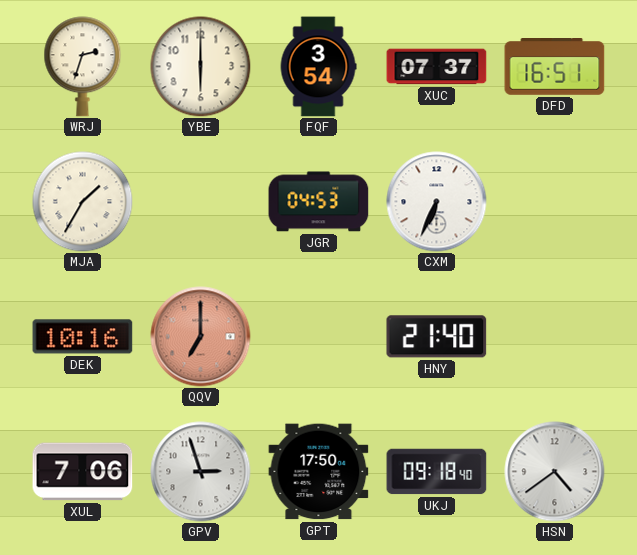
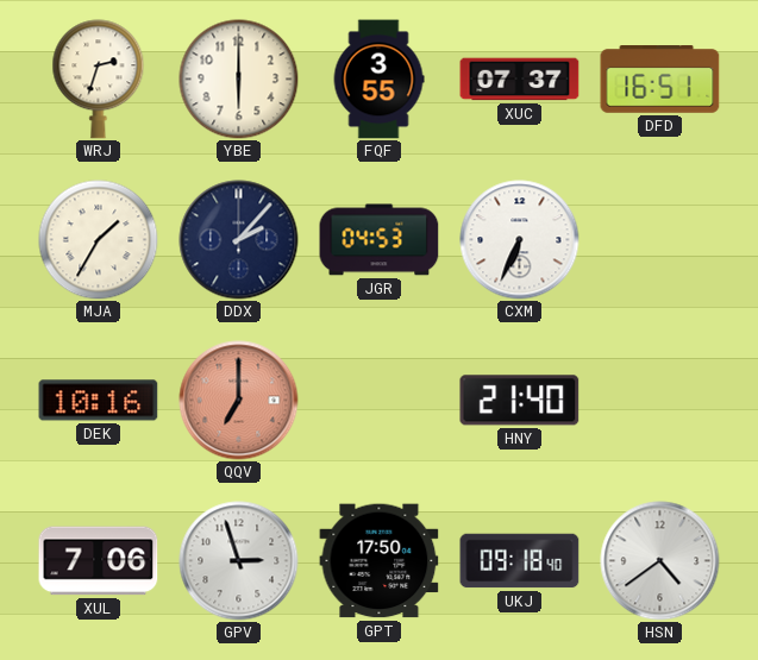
FQF: 3:54 -> 3:55
DDX: none -> 2:07
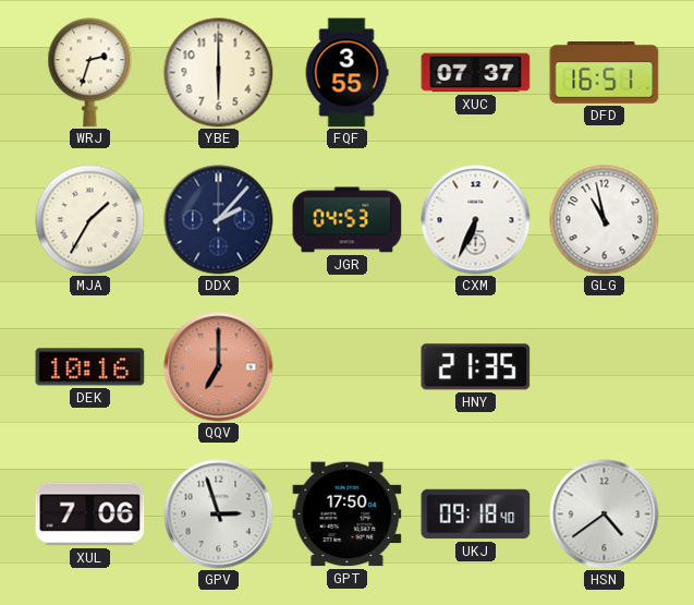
GLG: none -> 10:58
HNY: 21:40 -> 21:35
